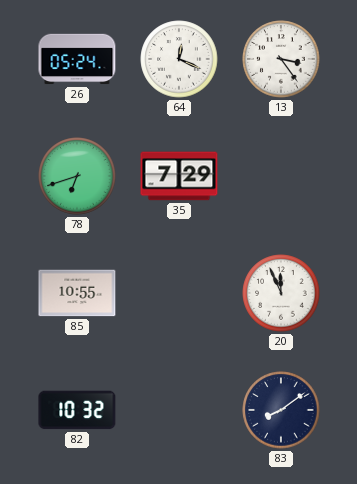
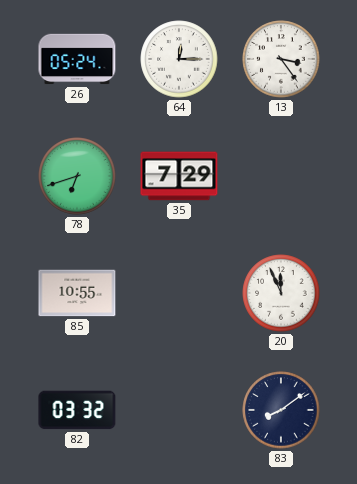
64: 12:19 -> 12:15
82: 10:32 -> 03:32
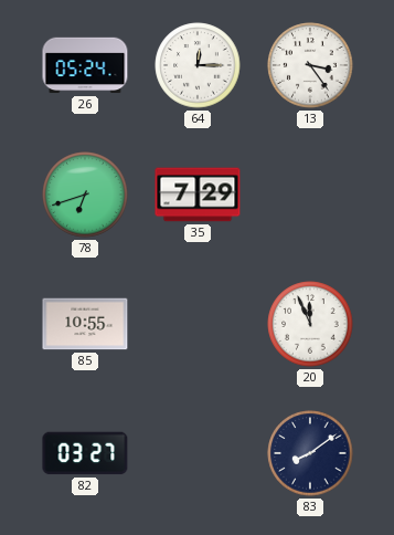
82: 03:32 -> 03:27
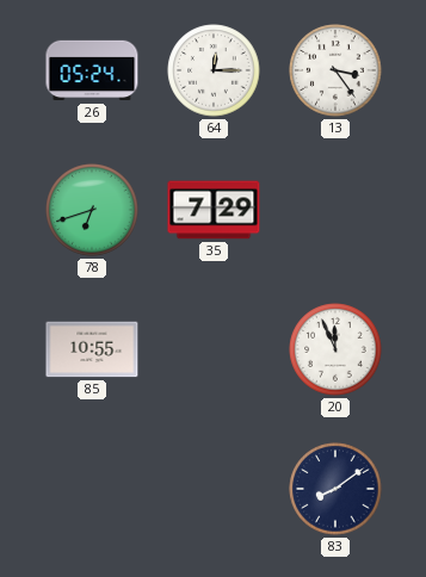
82: 03:27 -> none
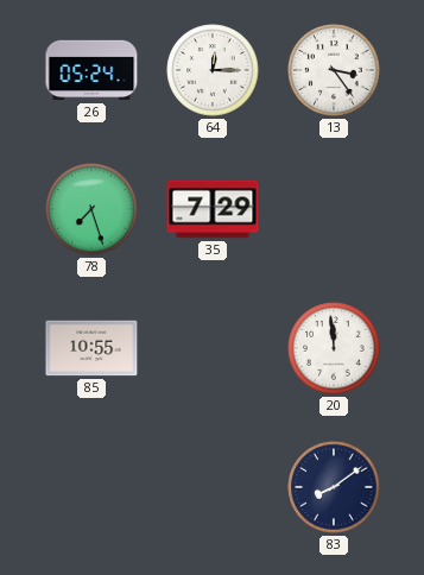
78: 6:42 -> 7:27
20: 11:56 -> 11:59
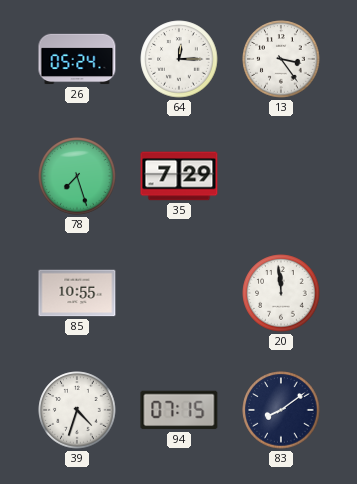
39: none -> 4:33
94: none -> 07:15
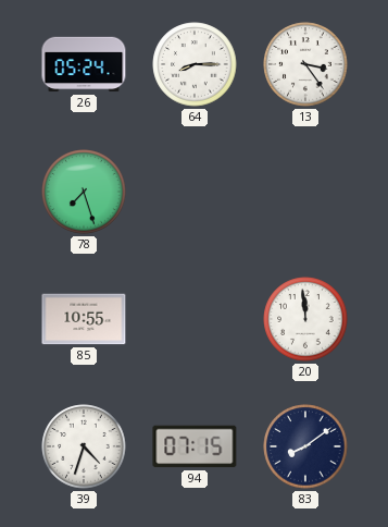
64: 12:15 -> 8:15
35: 7:29 -> none
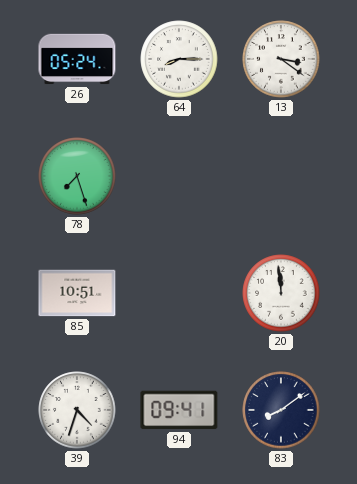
13: 3:24 -> 3:21
85: 10:55 -> 10:51
94: 07:15 -> 09:41
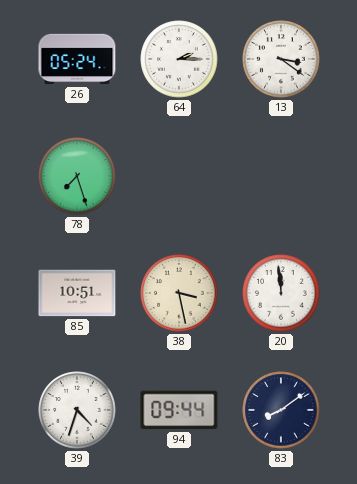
64: 8:15 -> 2:15
38: none -> 3:28
94: 09:41 -> 09:44
